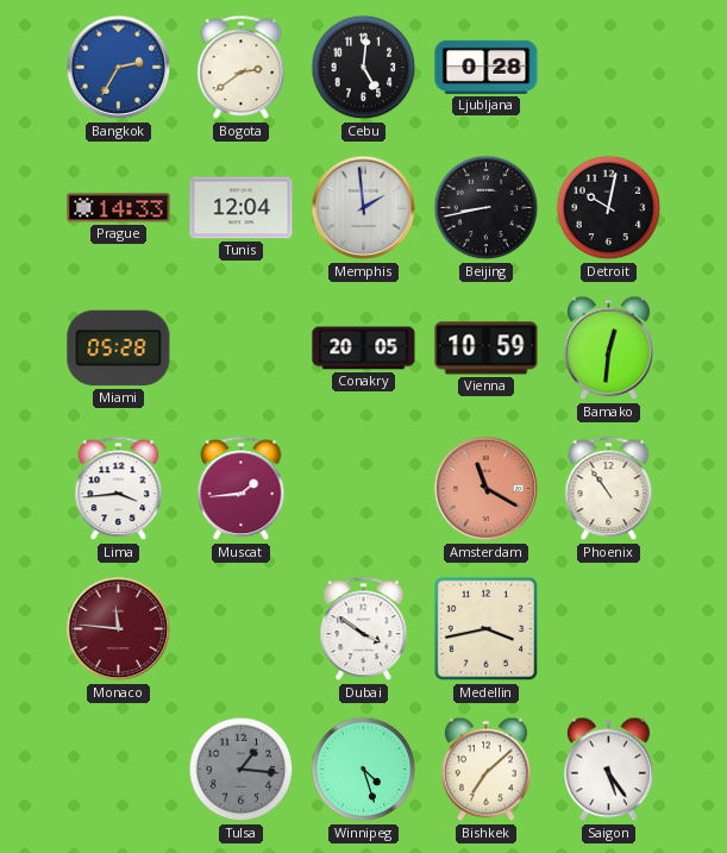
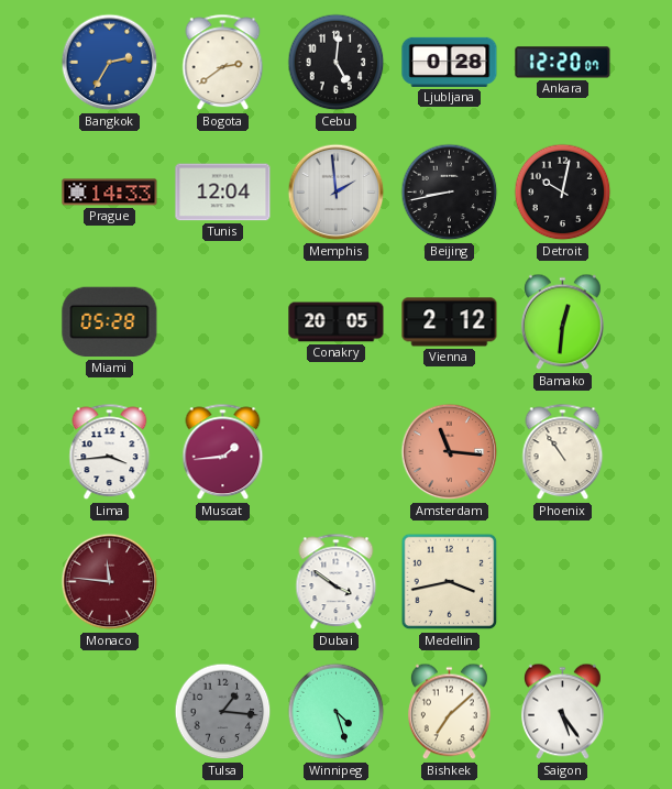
Ankara: none -> 12:20
Vienna: 10:59 -> 2:12
Amsterdam: 11:20 -> 11:16
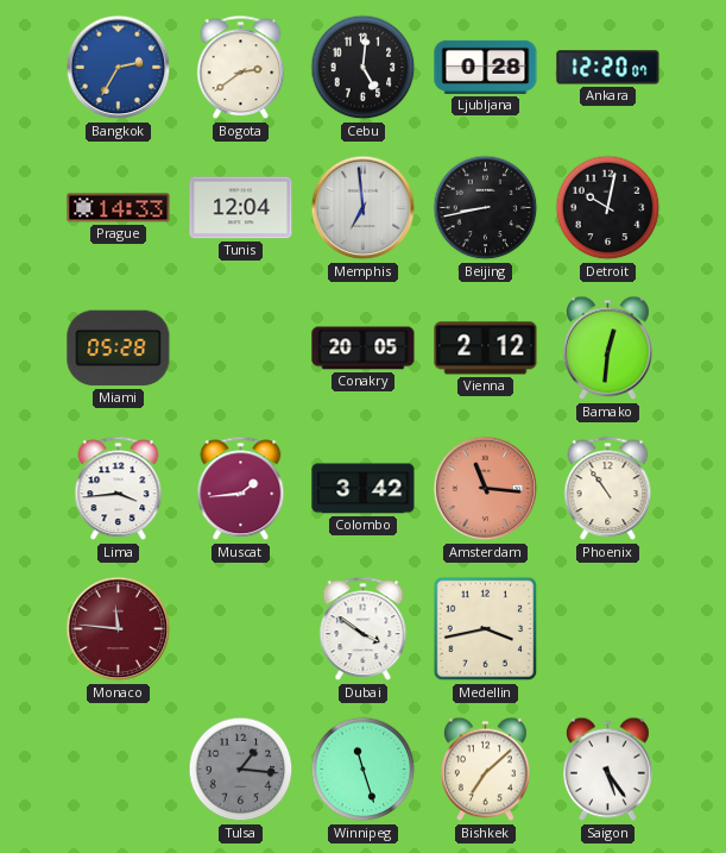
Memphis: 1:59 -> 6:59
Colombo: none -> 3:42
Winnipeg: 4:27 -> 11:27
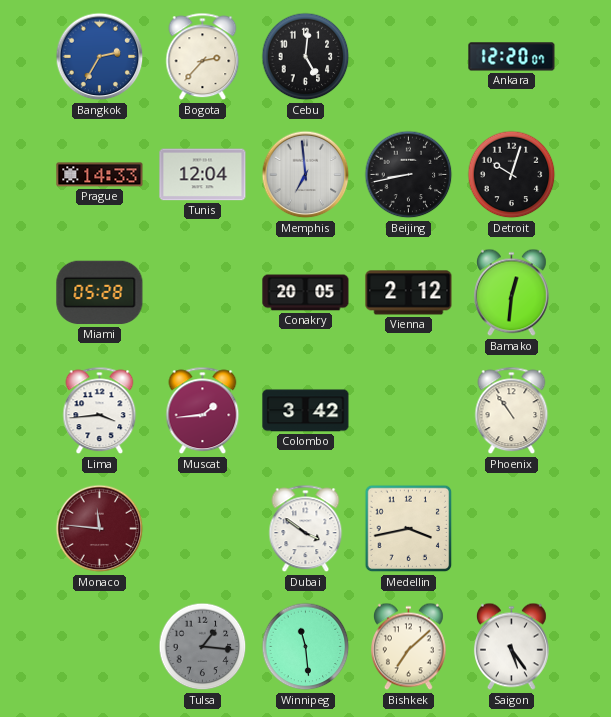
Bogota: 2:39 -> 2:37
Ljubljana: 0:28 -> none
Detroit: 10:02 -> 10:03
Amsterdam: 11:16 -> none
Winnipeg: 11:27 -> 11:29
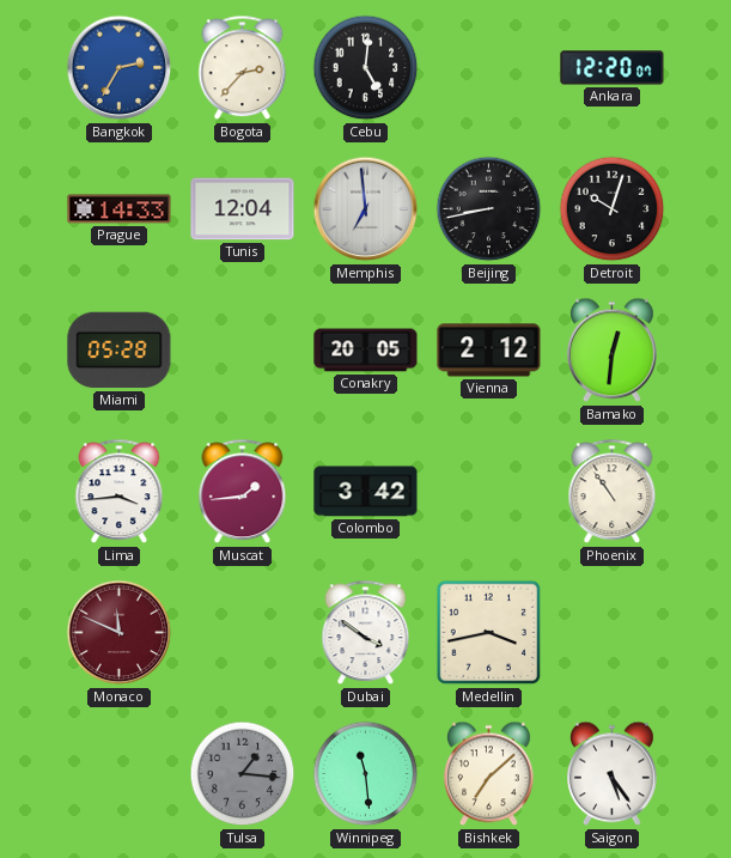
Monaco: 11:46 -> 11:49
